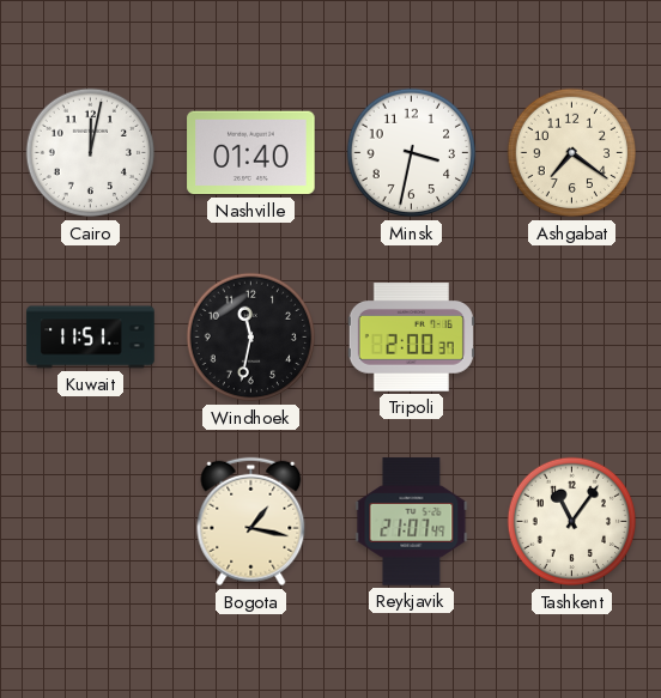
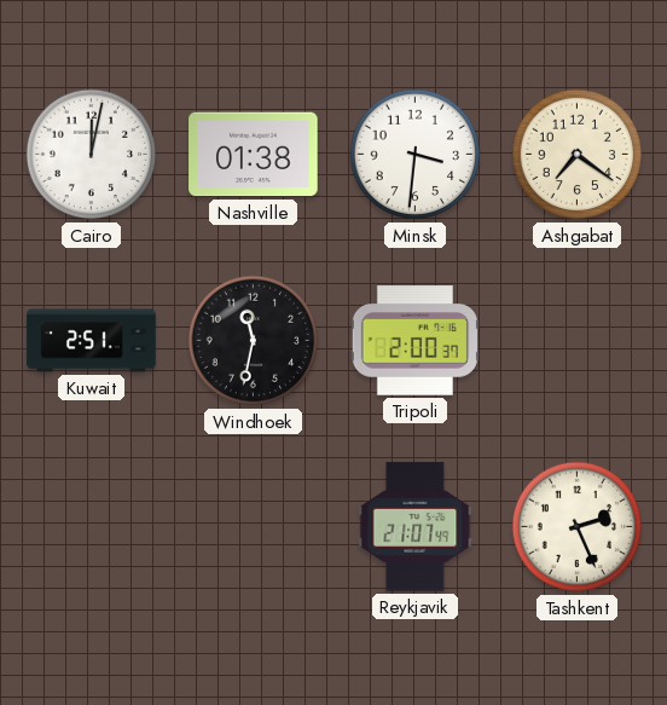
Nashville: 01:40 -> 01:38
Minsk: 3:32 -> 3:31
Kuwait: 11:51 -> 2:51
Bogota: 1:17 -> none
Tashkent: 11:06 -> 2:26
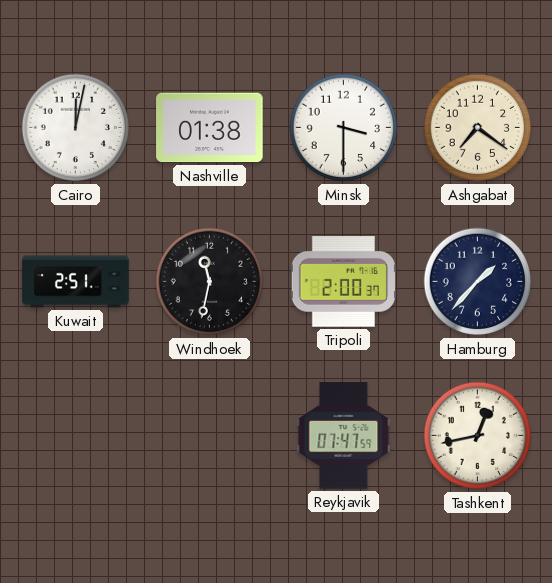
Minsk: 3:31 -> 3:30
Hamburg: none -> 1:37
Reykjavik: 21:07 -> 07:47
Tashkent: 2:26 -> 12:43
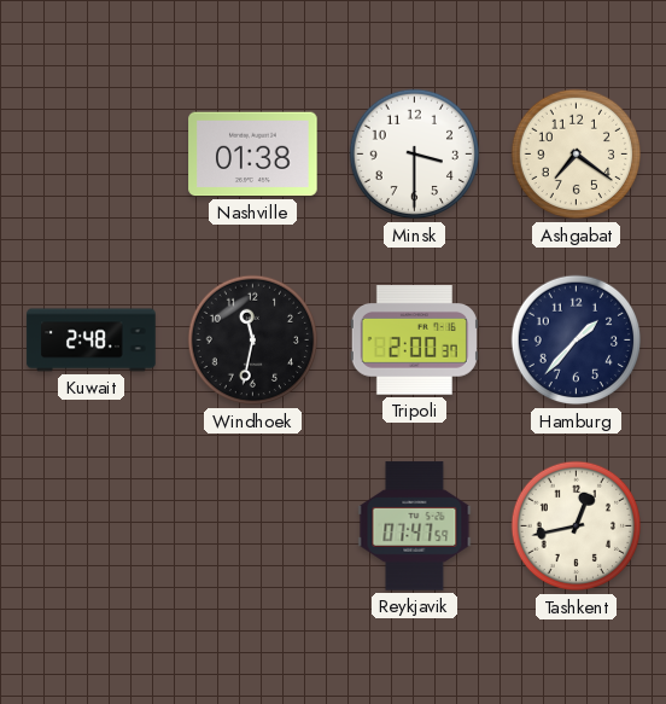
Cairo: 12:02 -> none
Kuwait: 2:51 -> 2:48
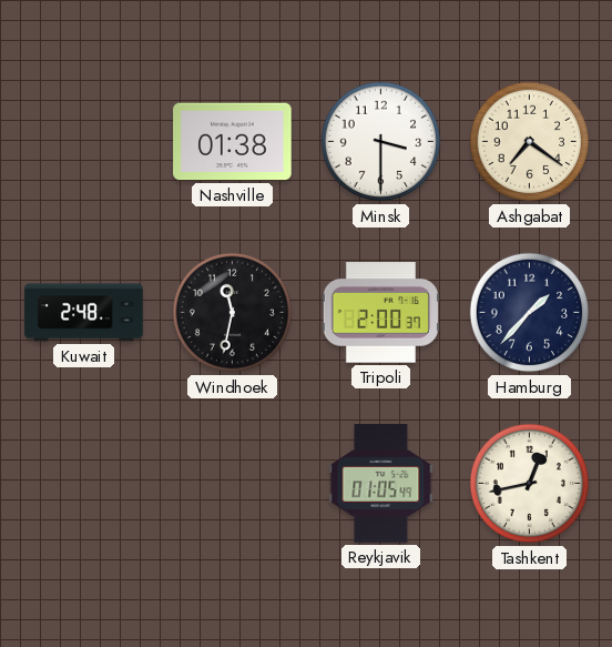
Reykjavik: 07:47 -> 01:05
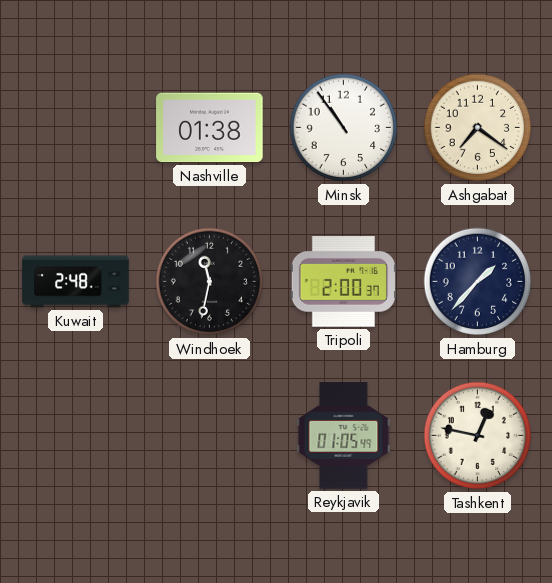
Minsk: 3:30 -> 10:54
Tashkent: 12:43 -> 12:47
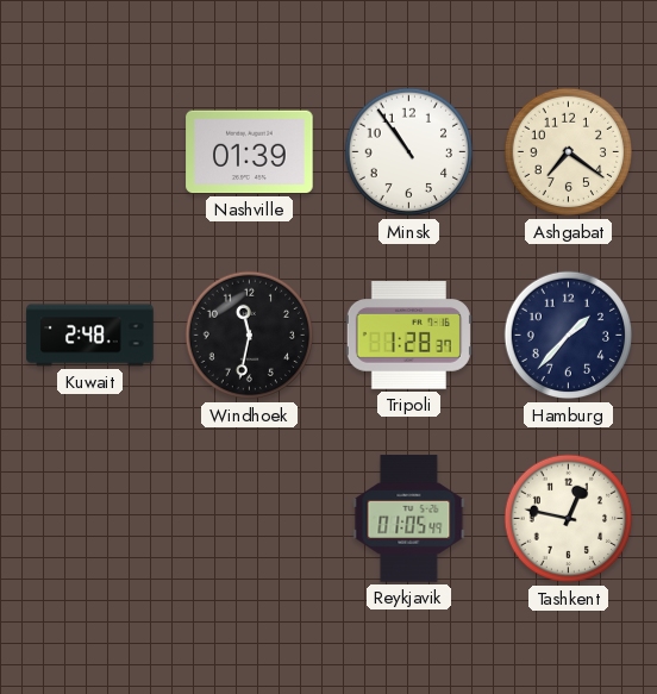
Nashville: 01:38 -> 01:39
Tripoli: 2:00 -> 1:28
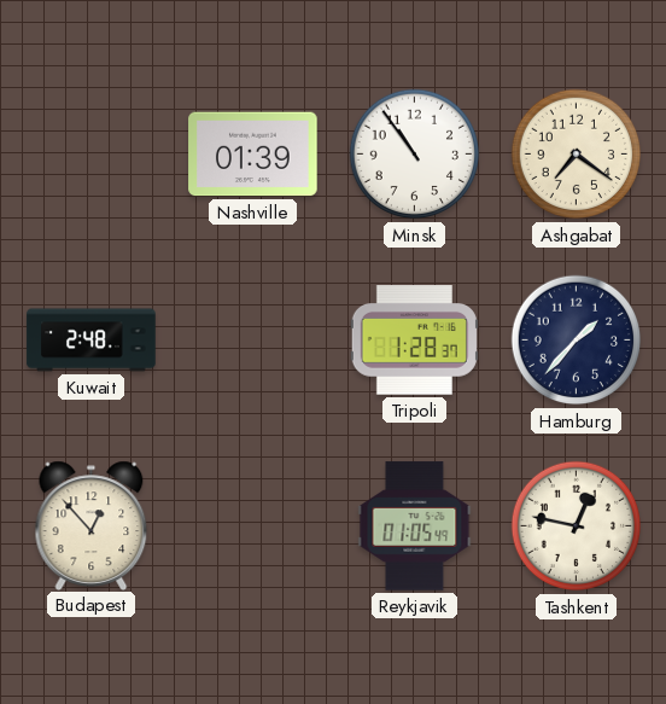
Windhoek: 11:32 -> none
Budapest: none -> 12:53
